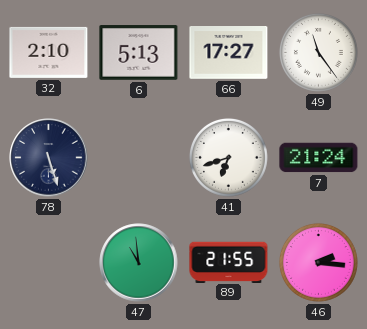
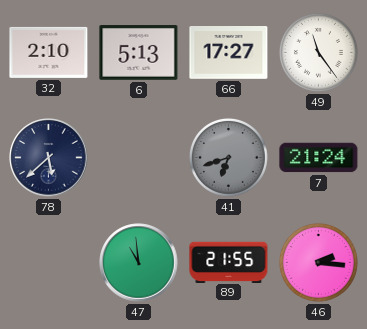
78: 5:27 -> 5:38
41 dial: white -> grey
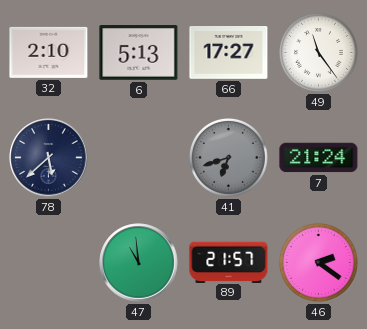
89: 21:55 -> 21:57
46: 2:16 -> 2:21
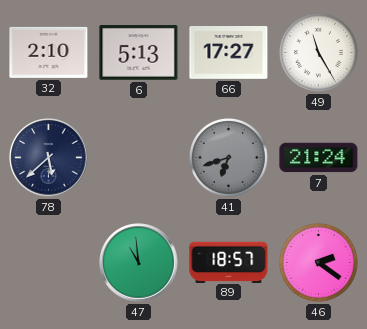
49: 11:24 -> 11:25
89: 21:57 -> 18:57
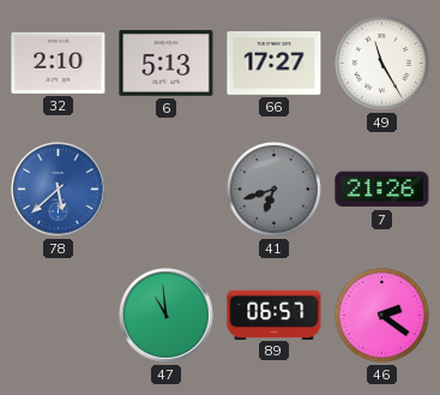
78 dial: navy -> blue
7: 21:24 -> 21:26
89: 18:57 -> 06:57
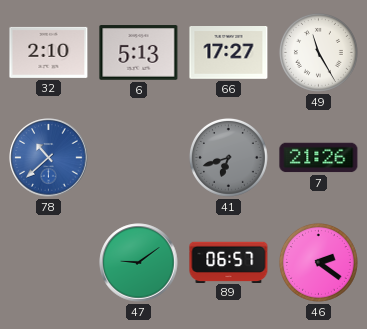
78: 5:38 -> 10:38
47: 10:59 -> 9:09
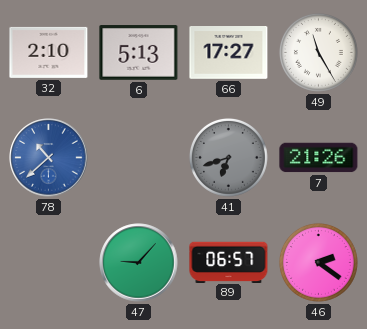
47: 9:09 -> 9:07
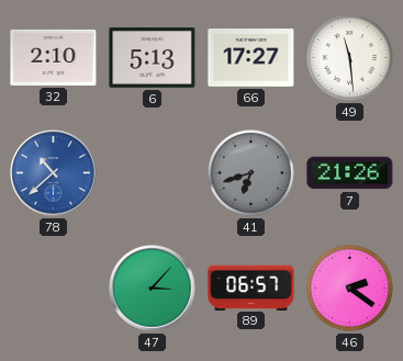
49: 11:25 -> 11:29
47: 9:07 -> 3:07
